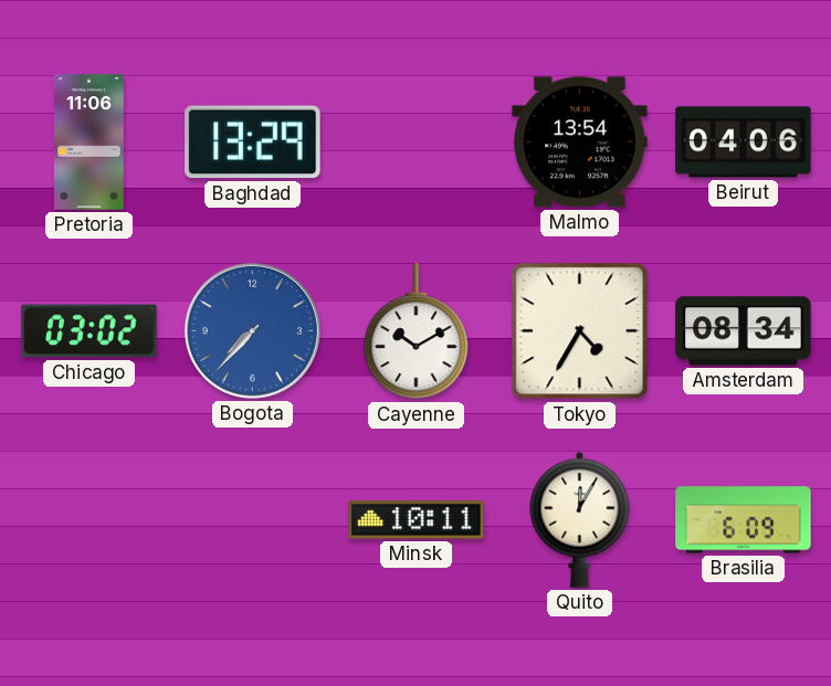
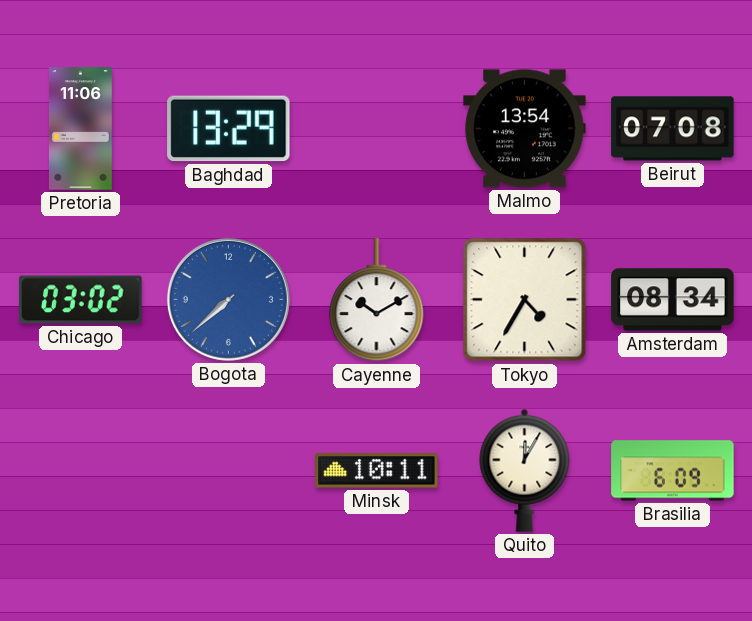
Beirut: 04:06 -> 07:08
Bogota: 7:37 -> 7:38
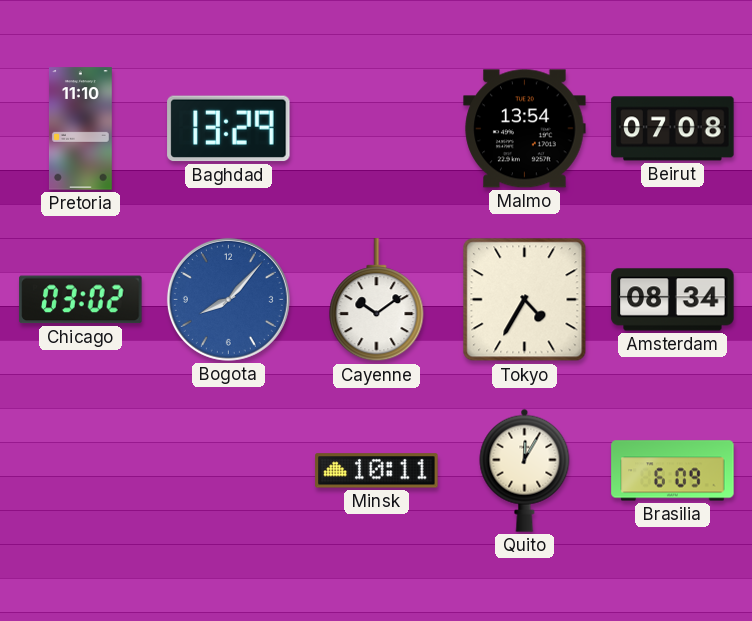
Pretoria: 11:06 -> 11:10
Bogota: 7:38 -> 8:07
Cayenne: 10:10 -> 10:09
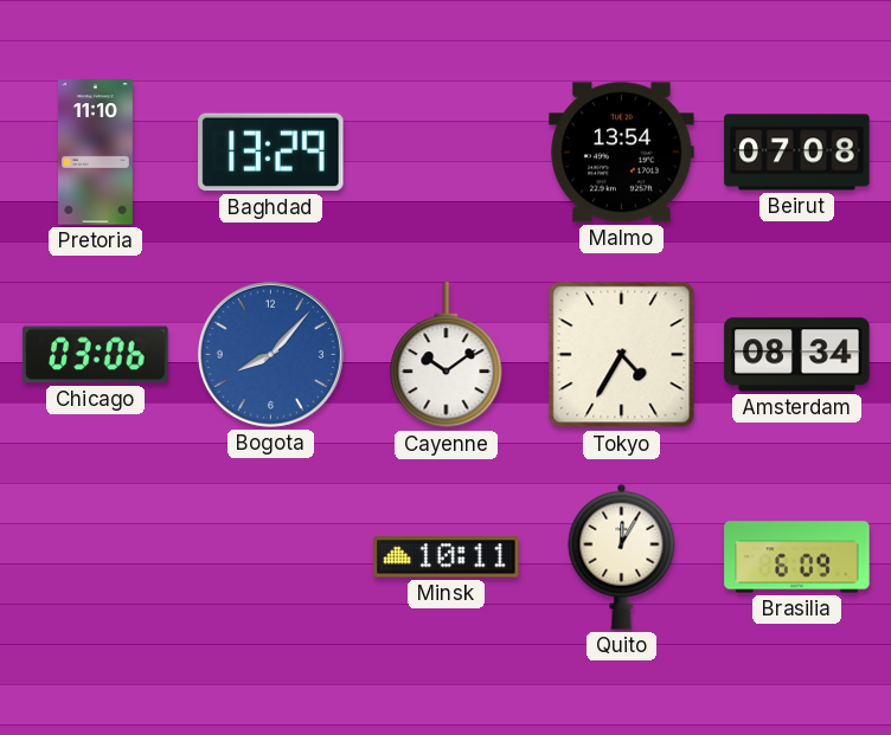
Chicago: 03:02 -> 03:06
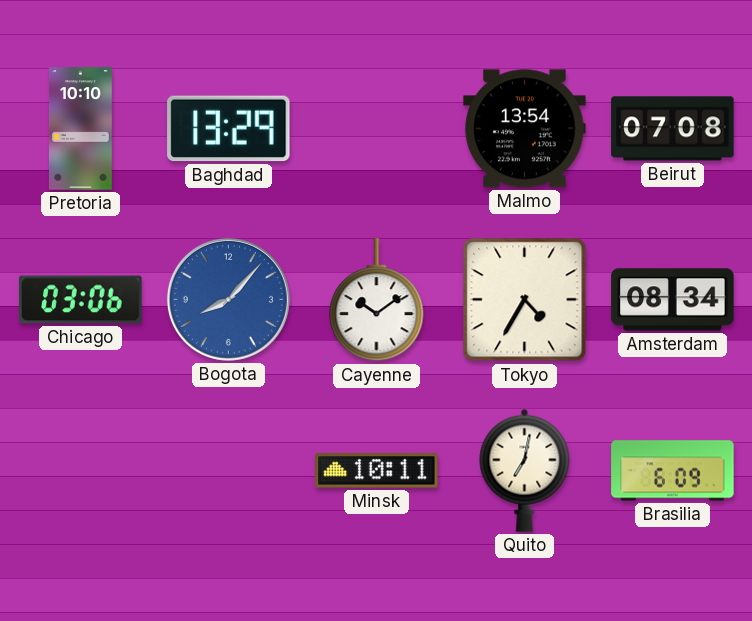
Pretoria: 11:10 -> 10:10
Quito: 12:05 -> 7:02
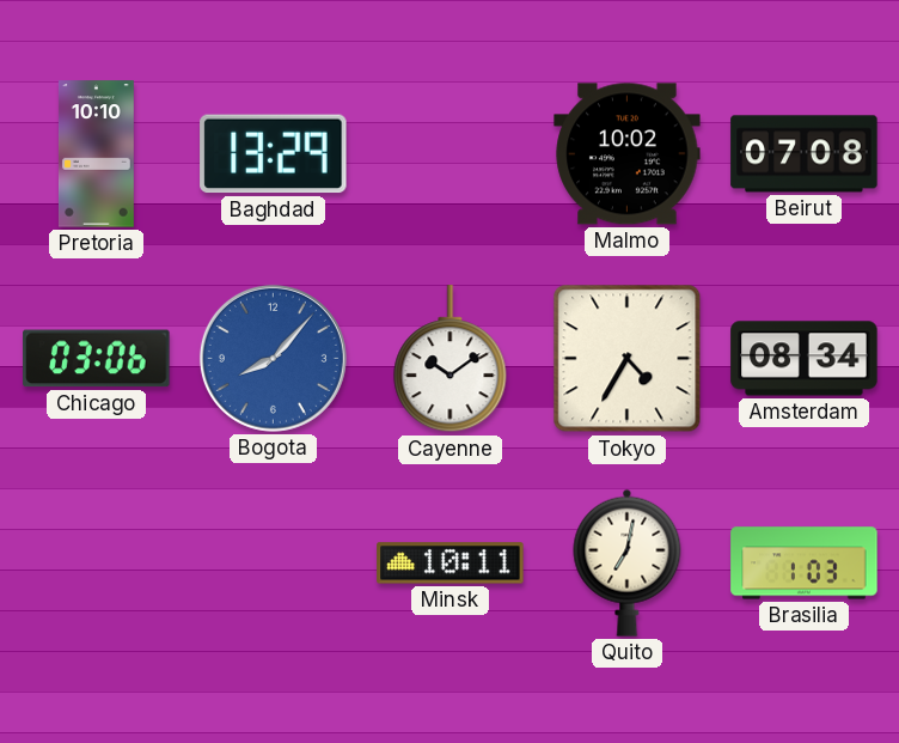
Malmo: 13:54 -> 10:02
Brasilia: 6:09 -> 1:03
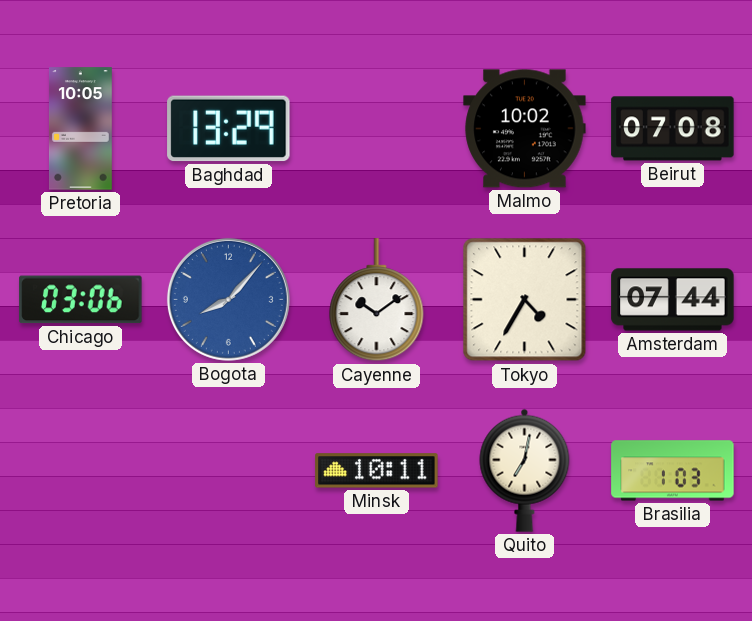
Pretoria: 10:10 -> 10:05
Amsterdam: 08:34 -> 07:44
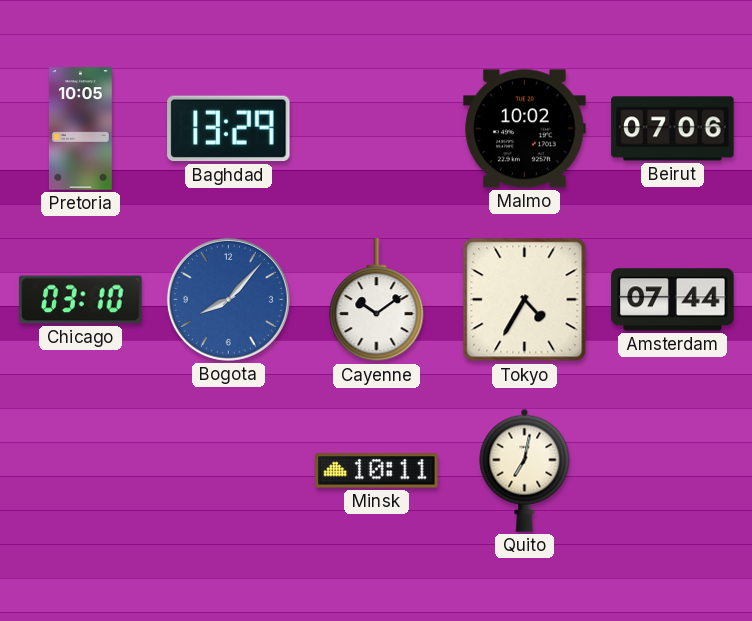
Beirut: 07:08 -> 07:06
Chicago: 03:06 -> 03:10
Brasilia: 1:03 -> none
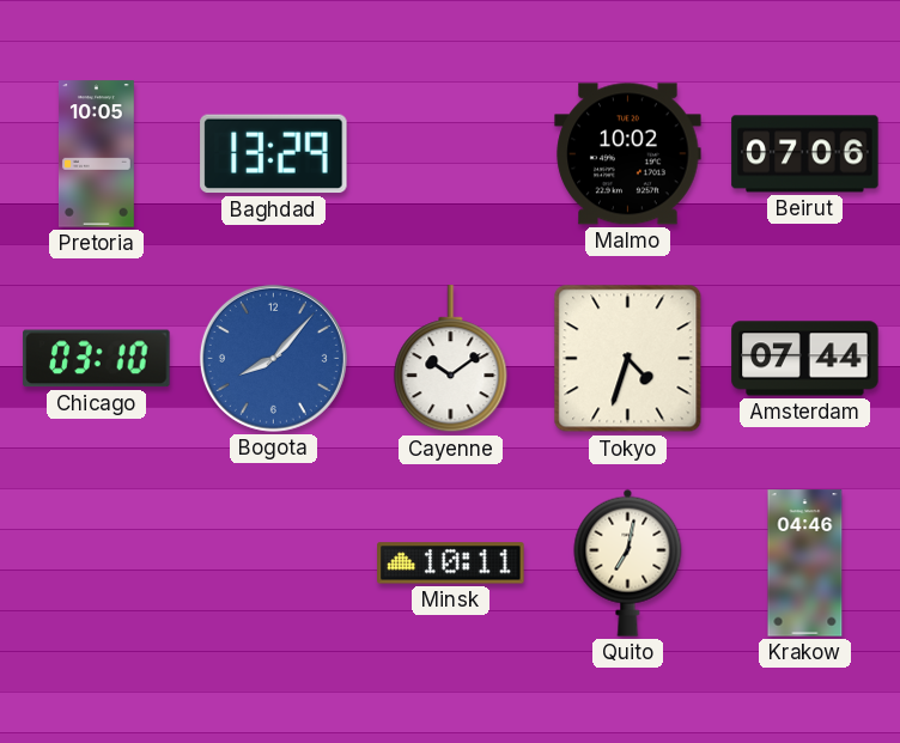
Tokyo: 4:35 -> 4:33
Krakow: none -> 04:46
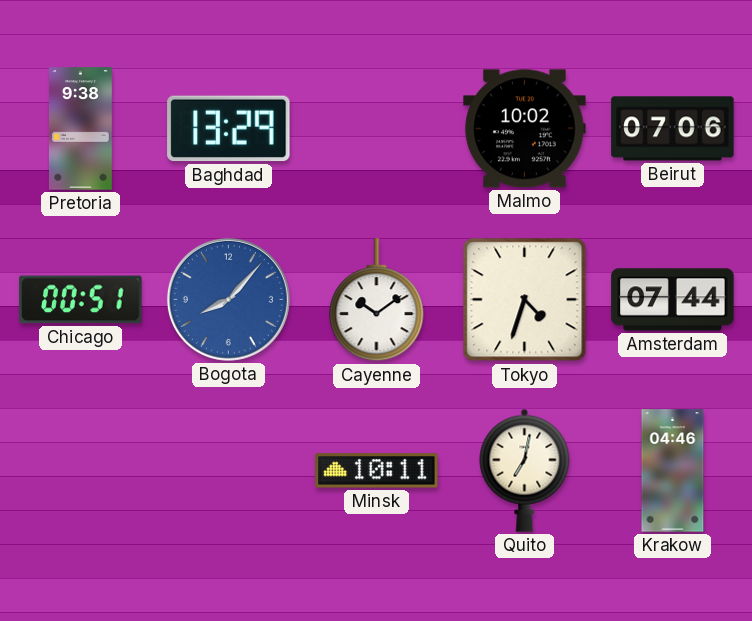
Pretoria: 10:05 -> 9:38
Chicago: 03:10 -> 00:51
